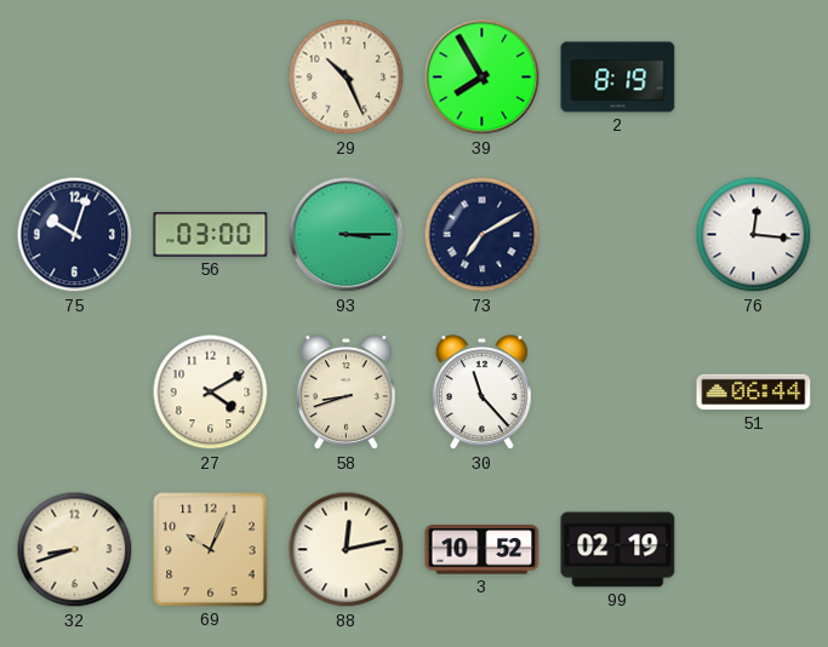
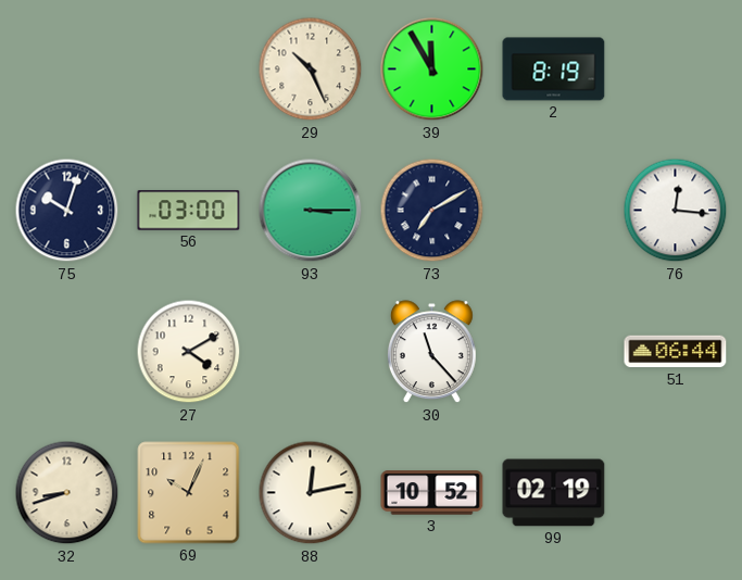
39: 7:55 -> 11:55
58: 8:42 -> none
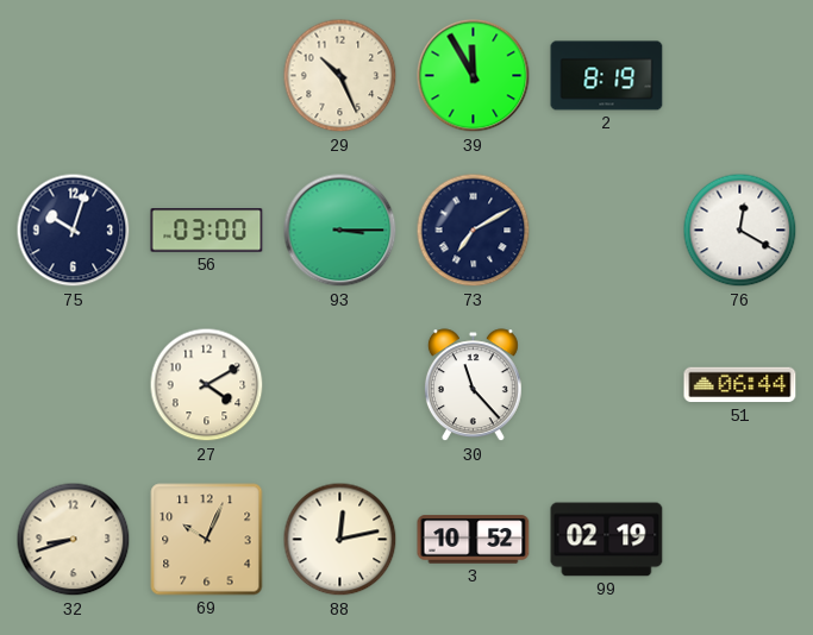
76: 12:16 -> 12:20
